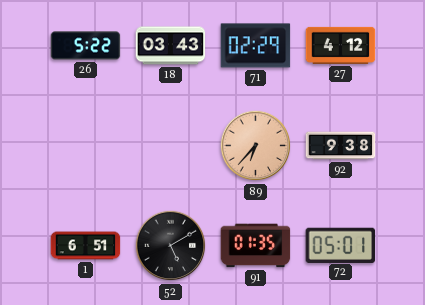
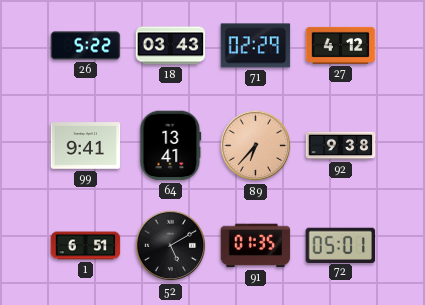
99: none -> 9:41
64: none -> 13:41
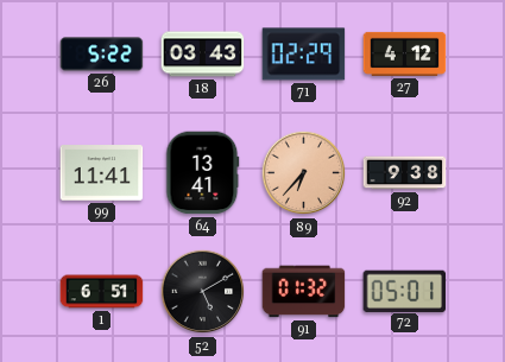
99: 9:41 -> 11:41
91: 01:35 -> 01:32
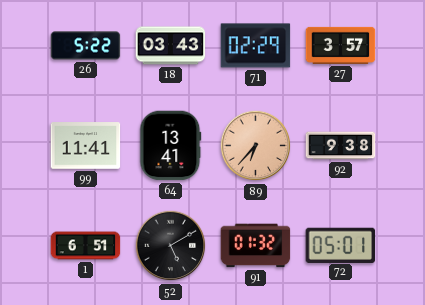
27: 4:12 -> 3:57
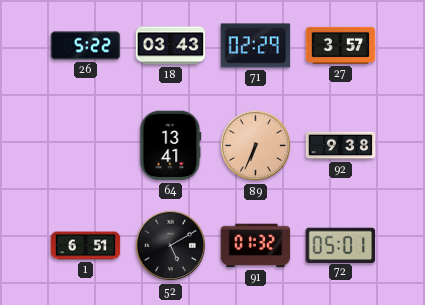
99: 11:41 -> none
89: 6:37 -> 6:34
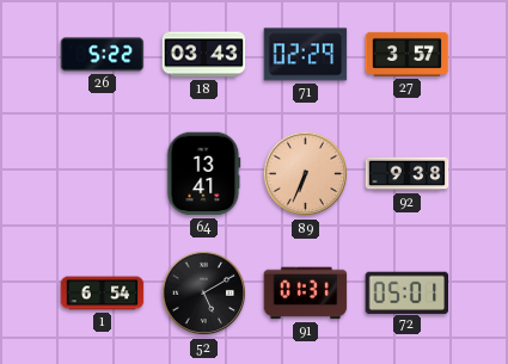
1: 6:51 -> 6:54
91: 01:32 -> 01:31
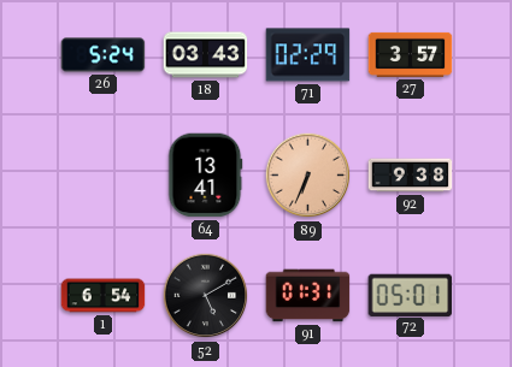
26: 5:22 -> 5:24
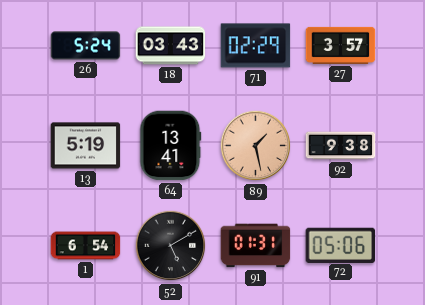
13: none -> 5:19
89: 6:34 -> 1:28
72: 05:01 -> 05:06
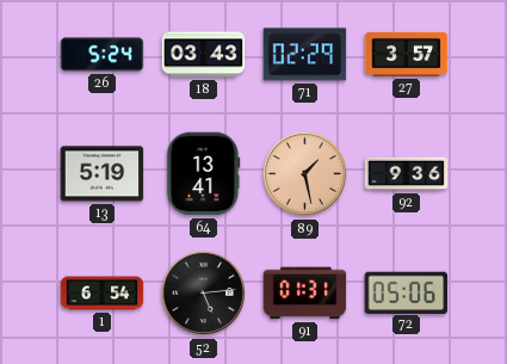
92: 9:38 -> 9:36
52: 5:10 -> 5:14
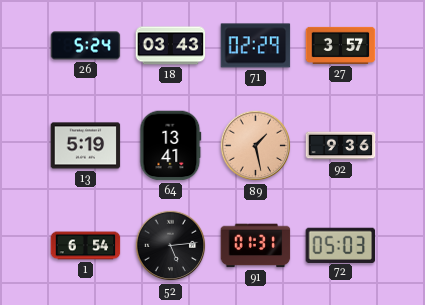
72: 05:06 -> 05:03
